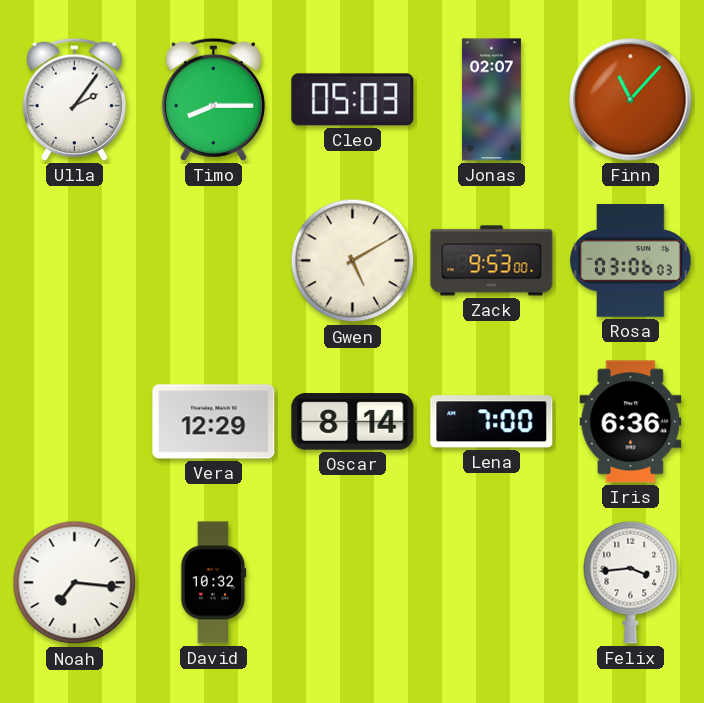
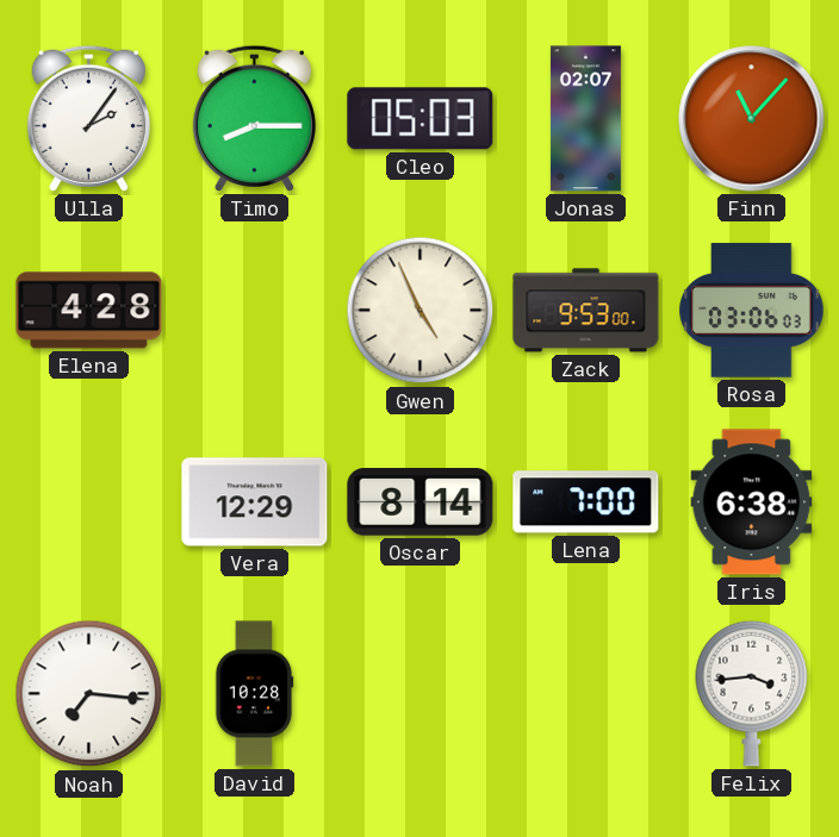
Elena: none -> 4:28
Gwen: 5:10 -> 4:56
Iris: 6:36 -> 6:38
David: 10:32 -> 10:28
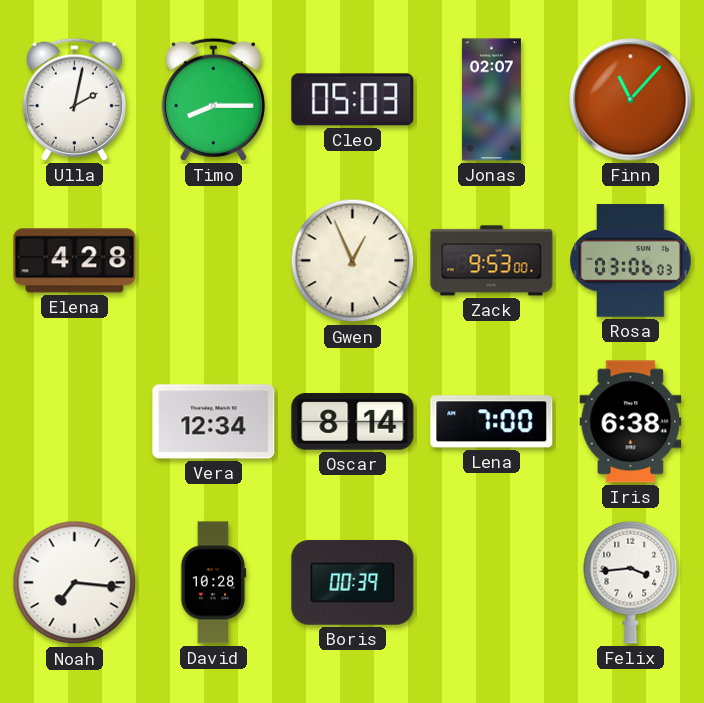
Ulla: 2:06 -> 2:02
Gwen: 4:56 -> 12:56
Vera: 12:29 -> 12:34
Boris: none -> 00:39
